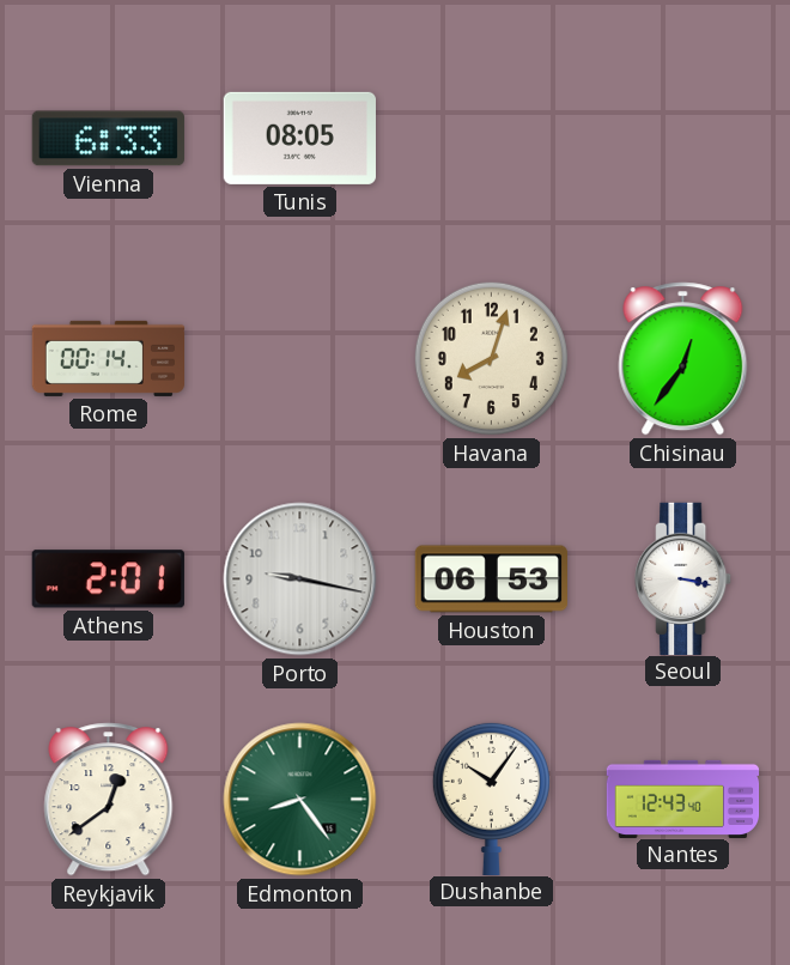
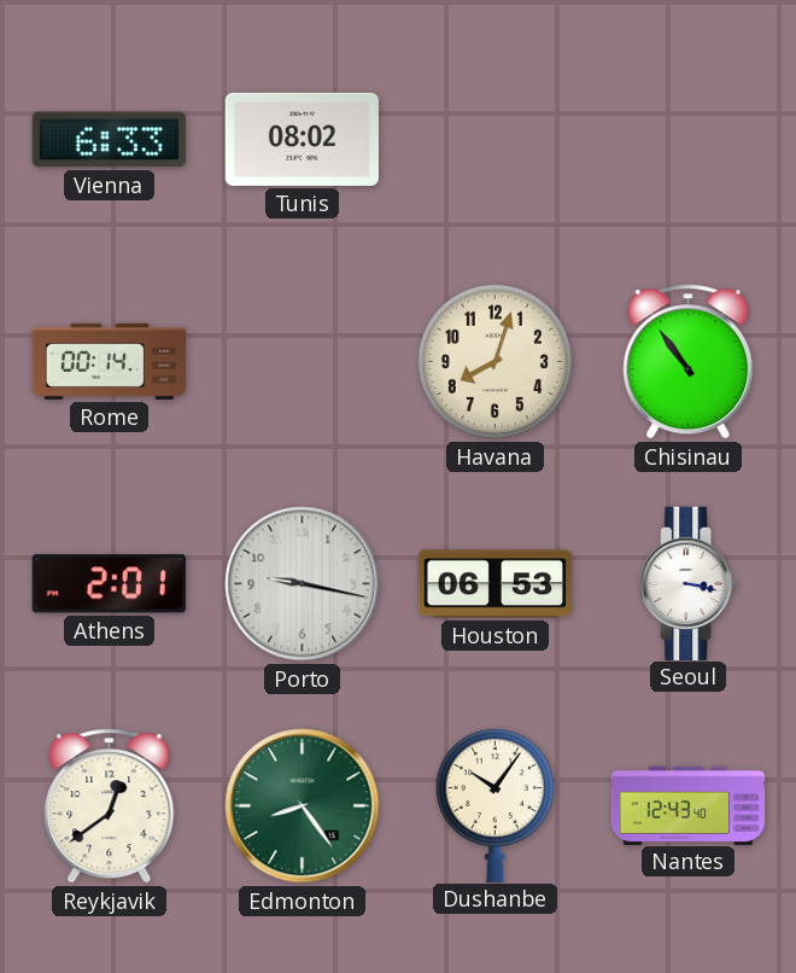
Tunis: 08:05 -> 08:02
Chisinau: 12:36 -> 10:54
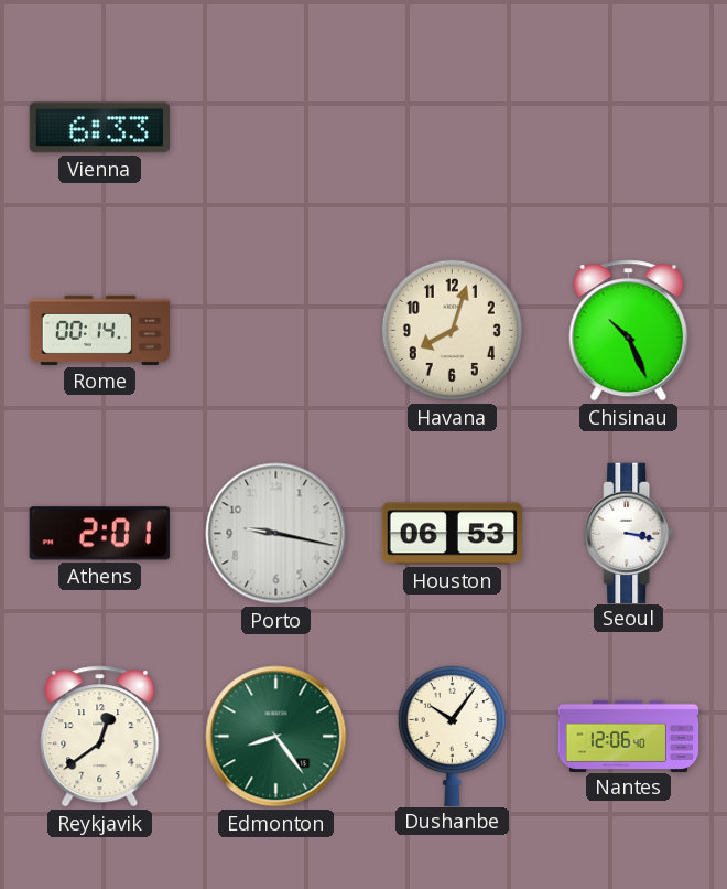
Tunis: 08:02 -> none
Chisinau: 10:54 -> 10:26
Nantes: 12:43 -> 12:06
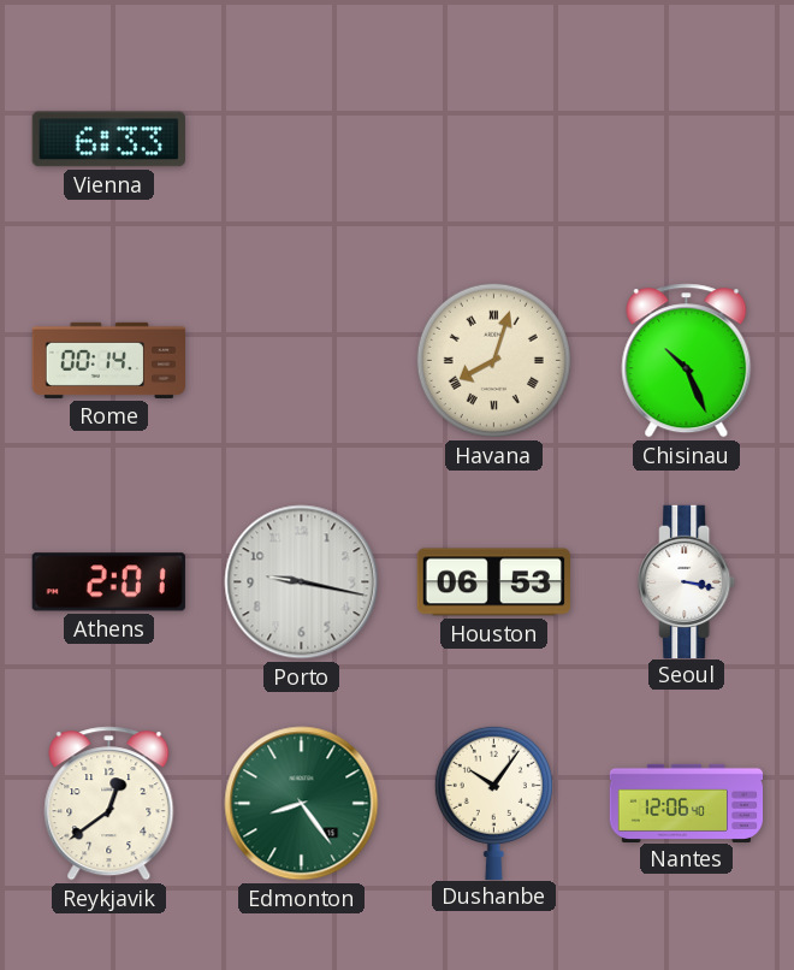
Havana numerals: Arabic -> Roman
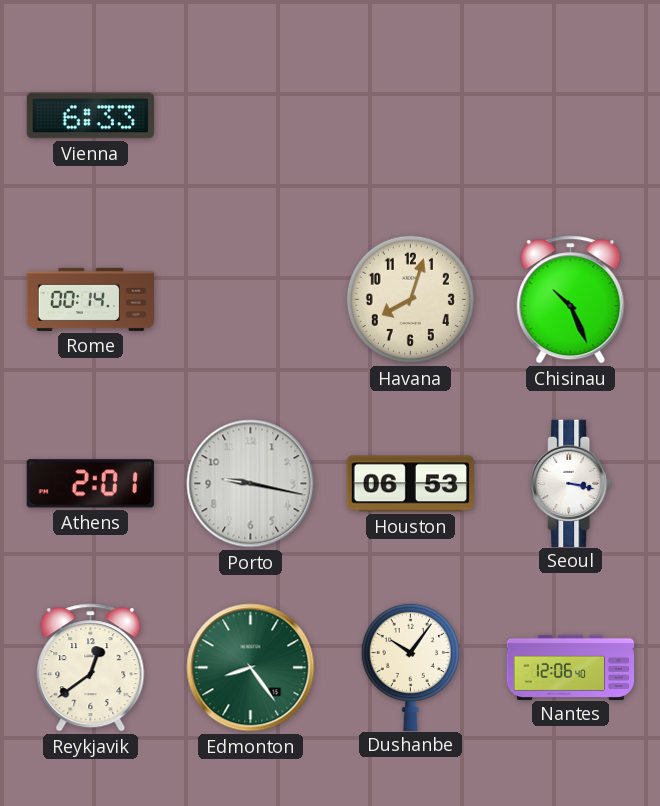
Havana numerals: Roman -> Arabic
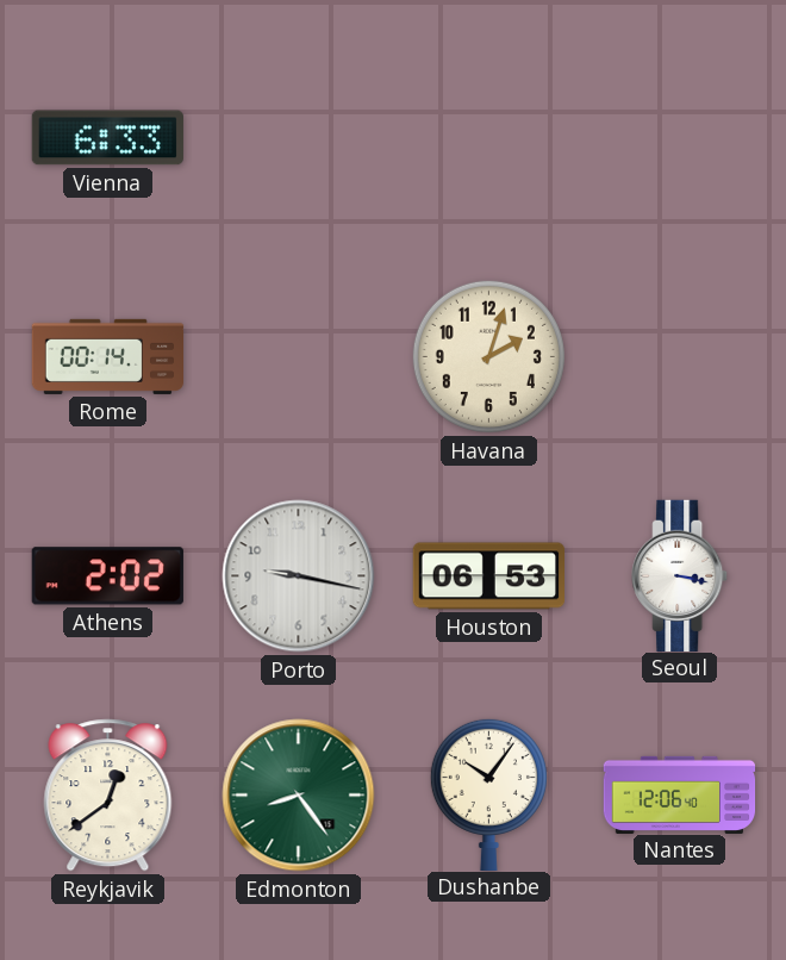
Havana: 8:03 -> 2:03
Chisinau: 10:26 -> none
Athens: 2:01 -> 2:02
